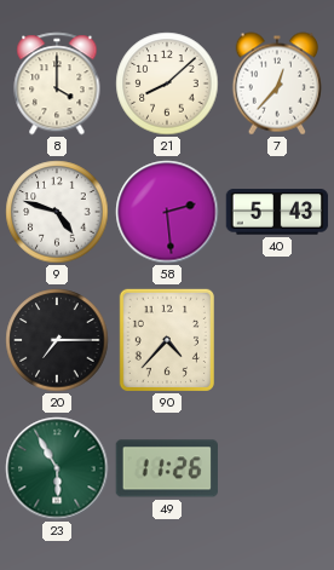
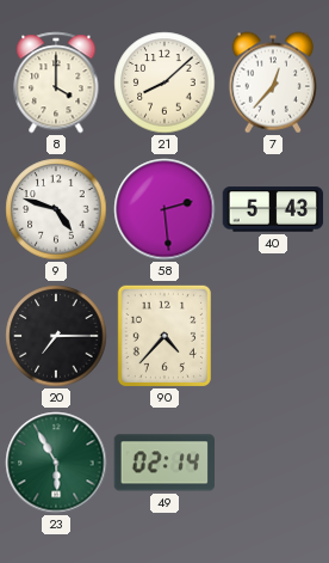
49: 11:26 -> 02:14
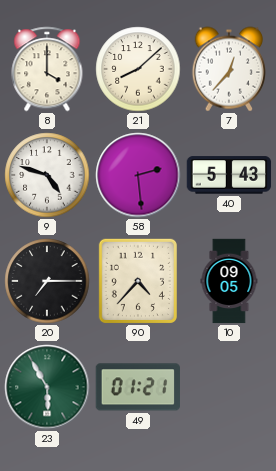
10: none -> 09:05
49: 02:14 -> 01:21
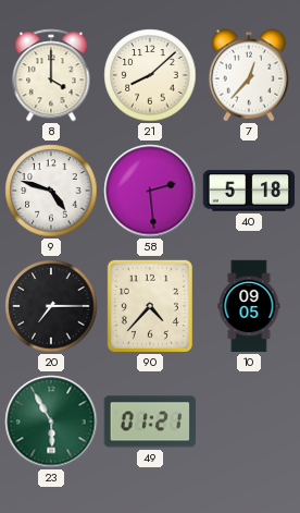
40: 5:43 -> 5:18
